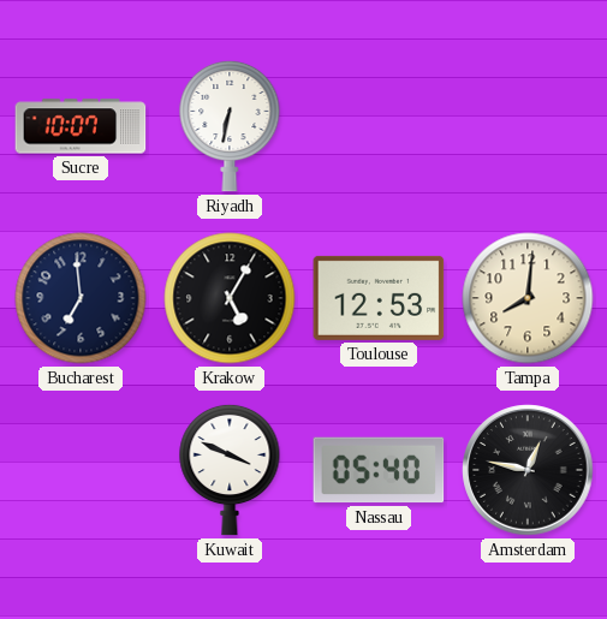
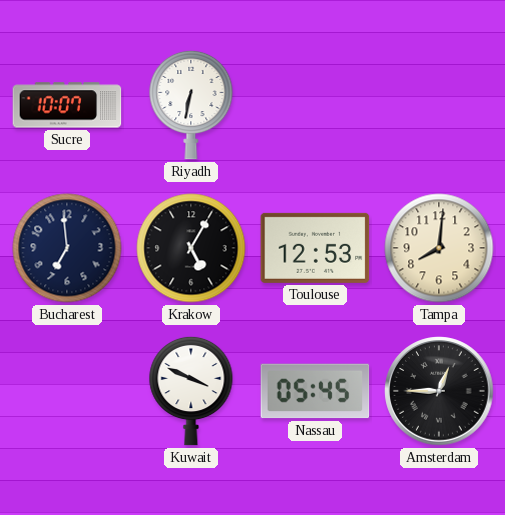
Nassau: 05:40 -> 05:45
Amsterdam: 12:47 -> 12:45
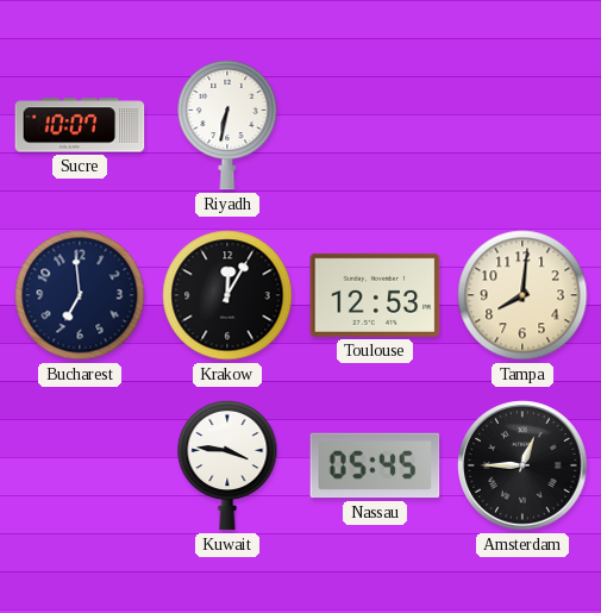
Krakow: 5:05 -> 12:05
Kuwait: 3:49 -> 3:46
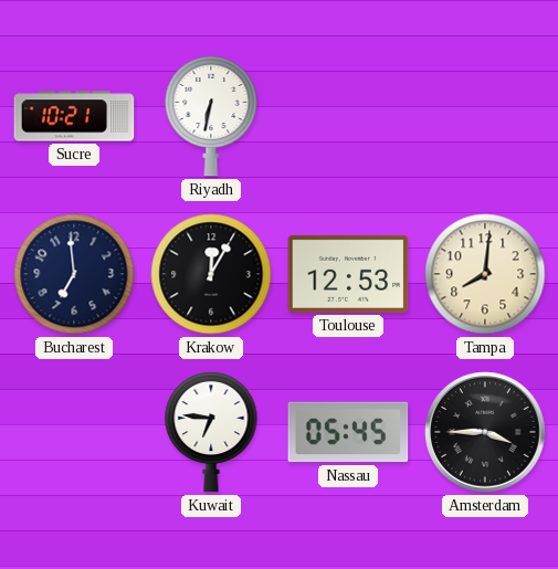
Sucre: 10:07 -> 10:21
Kuwait: 3:46 -> 6:46
Amsterdam: 12:45 -> 3:45
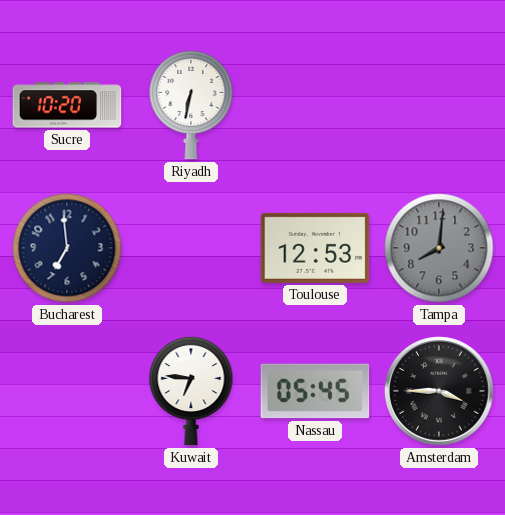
Sucre: 10:21 -> 10:20
Krakow: 12:05 -> none
Tampa dial: cream -> grey
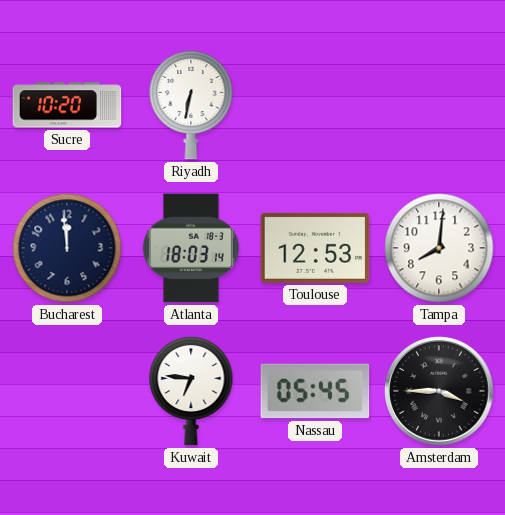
Bucharest: 6:59 -> 11:59
Atlanta: none -> 18:03
Tampa dial: grey -> white
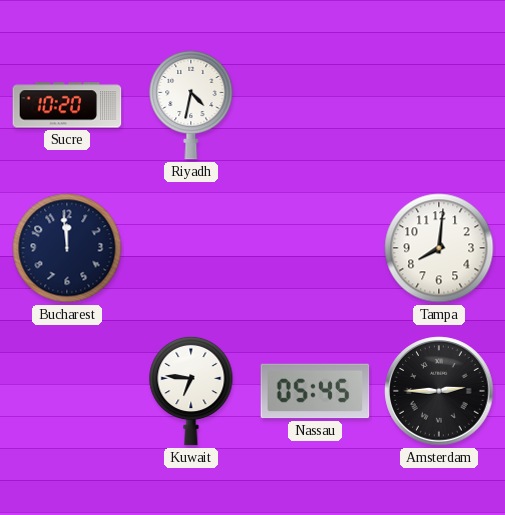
Riyadh: 6:32 -> 4:32
Atlanta: 18:03 -> none
Toulouse: 12:53 -> none
Amsterdam: 3:45 -> 2:45
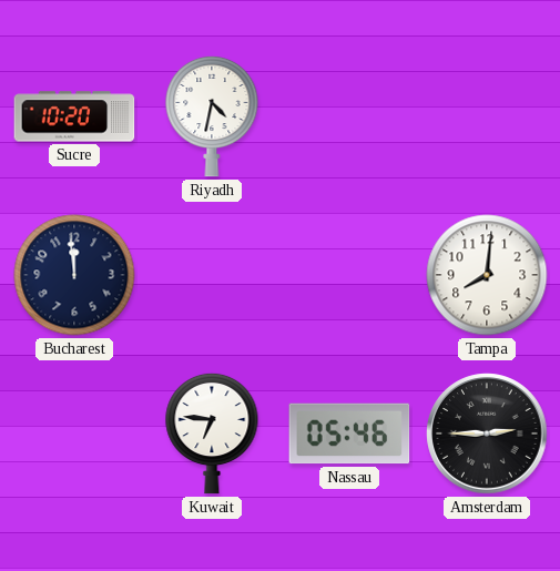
Nassau: 05:45 -> 05:46
